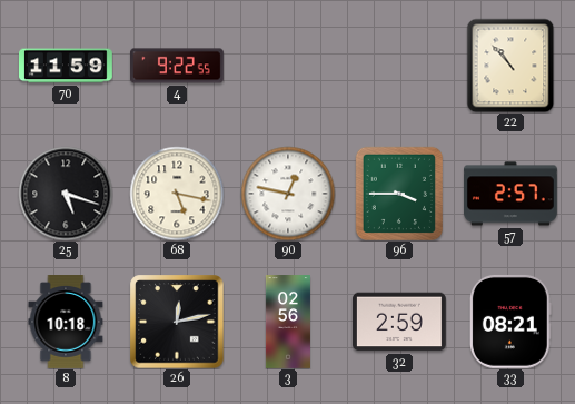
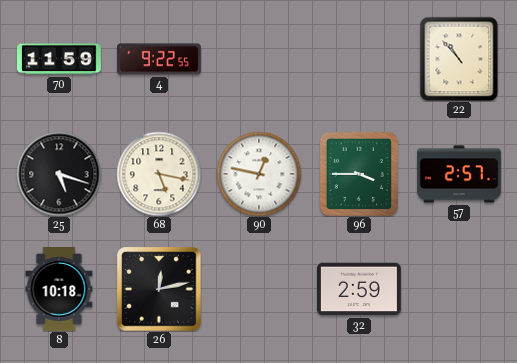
3: 02:56 -> none
33: 08:21 -> none
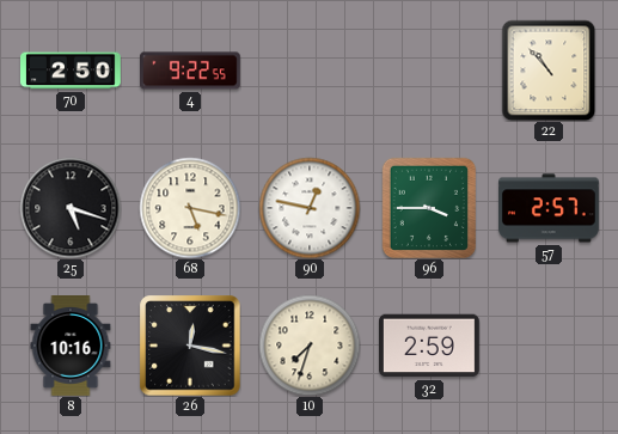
70: 11:59 -> 2:50
8: 10:18 -> 10:16
26: 12:13 -> 12:17
10: none -> 7:33
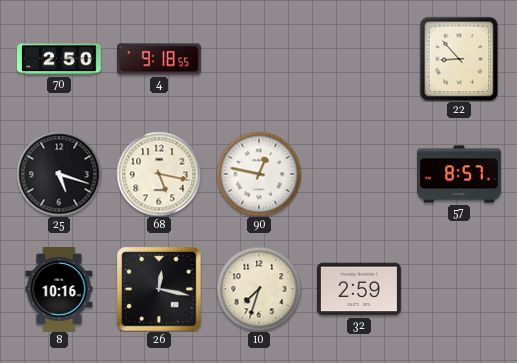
4: 9:22 -> 9:18
22: 10:53 -> 8:53
96: 3:45 -> none
57: 2:57 -> 8:57
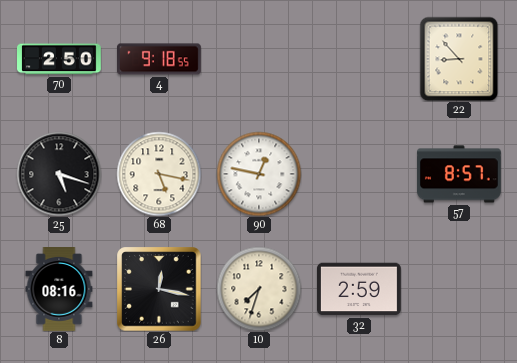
8: 10:16 -> 08:16
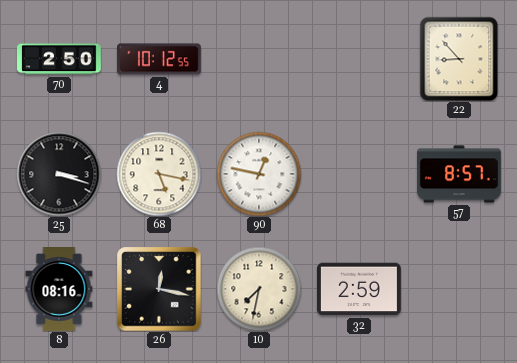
4: 9:18 -> 10:12
25: 5:18 -> 3:18
10: 7:33 -> 7:32
